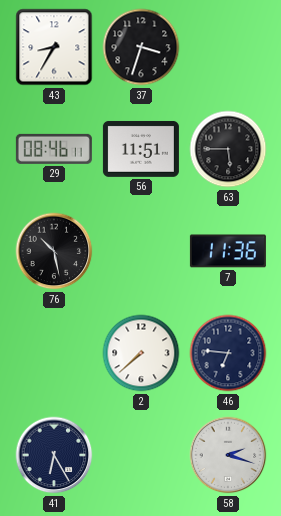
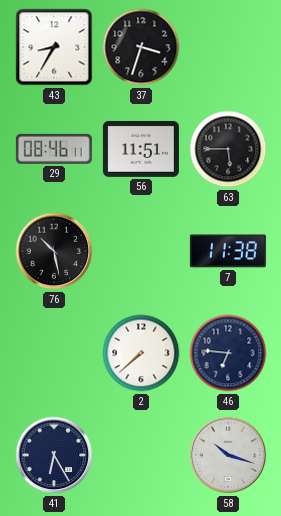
7: 11:36 -> 11:38
58: 2:18 -> 10:18
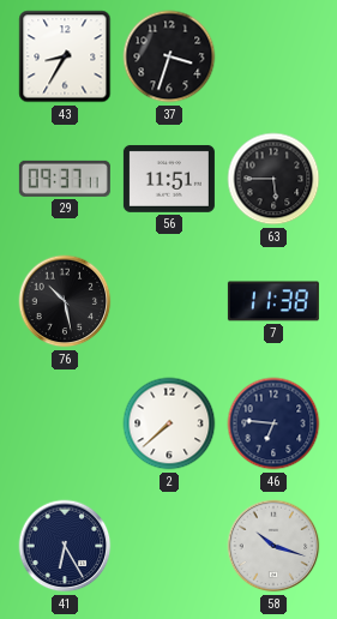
29: 08:46 -> 09:37
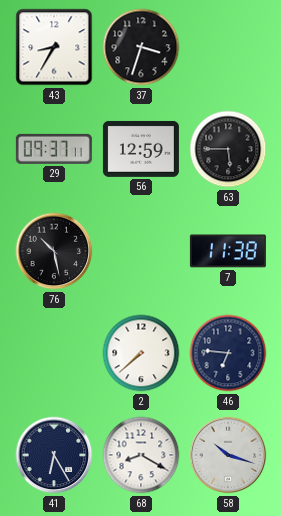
56: 11:51 -> 12:59
68: none -> 8:20
